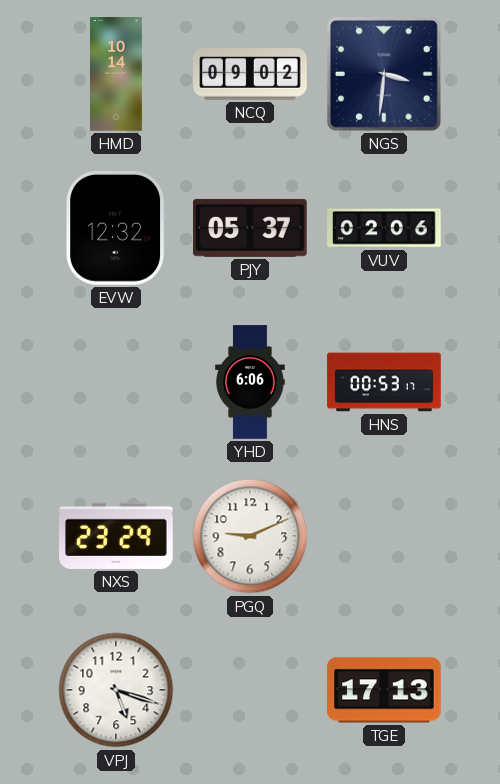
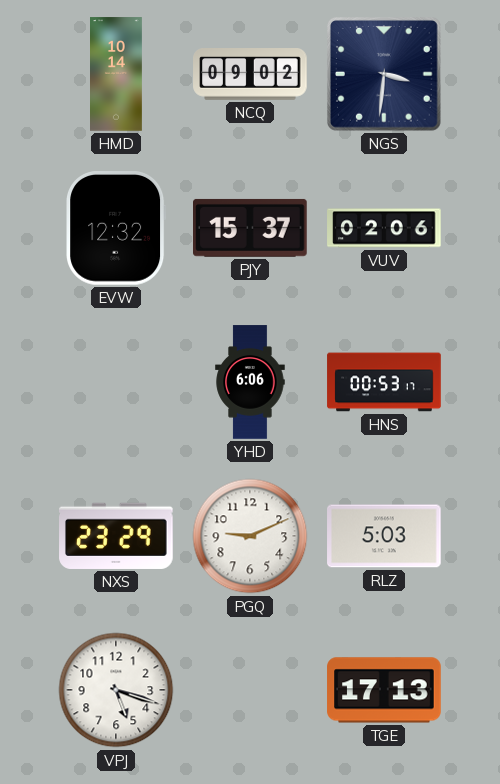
PJY: 05:37 -> 15:37
RLZ: none -> 5:03
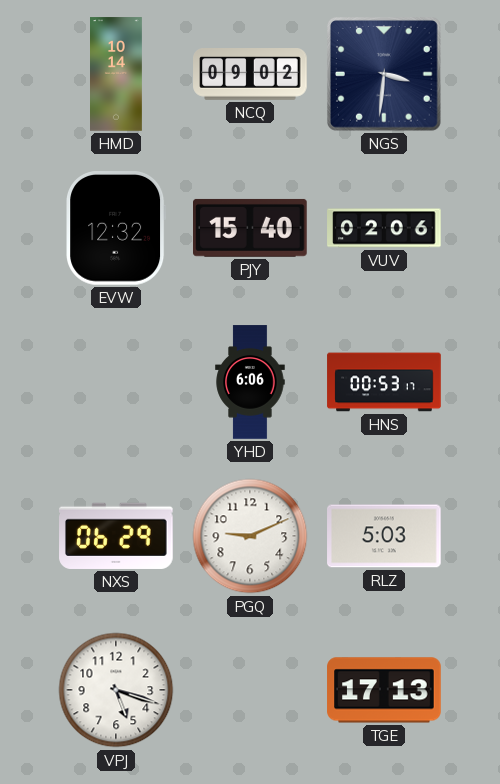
PJY: 15:37 -> 15:40
NXS: 23:29 -> 06:29
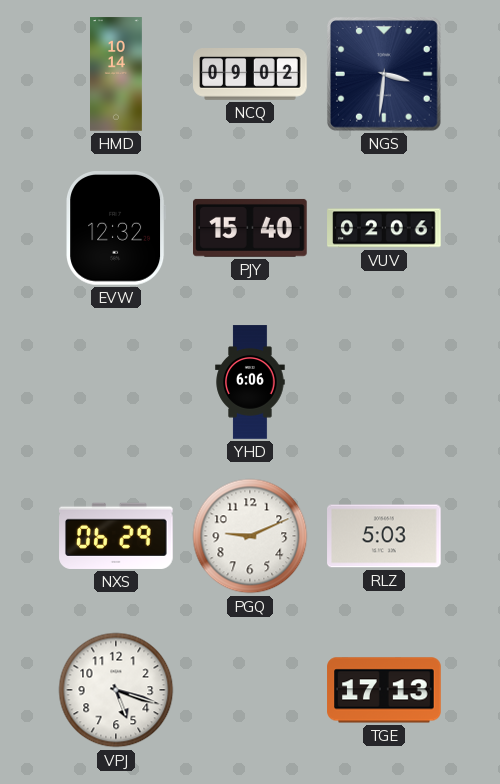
HNS: 00:53 -> none
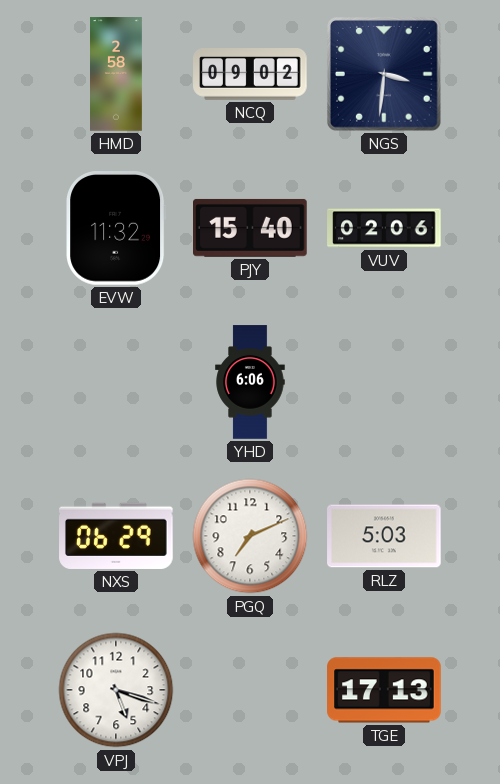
HMD: 10:14 -> 2:58
EVW: 12:32 -> 11:32
PGQ: 9:11 -> 7:11
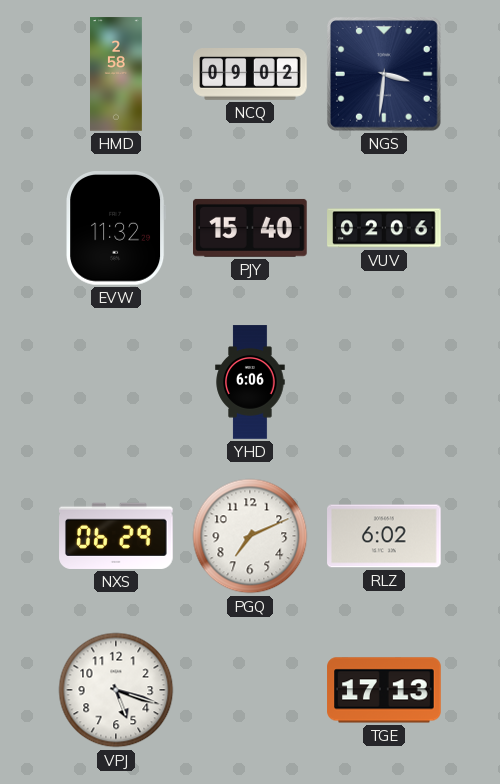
RLZ: 5:03 -> 6:02
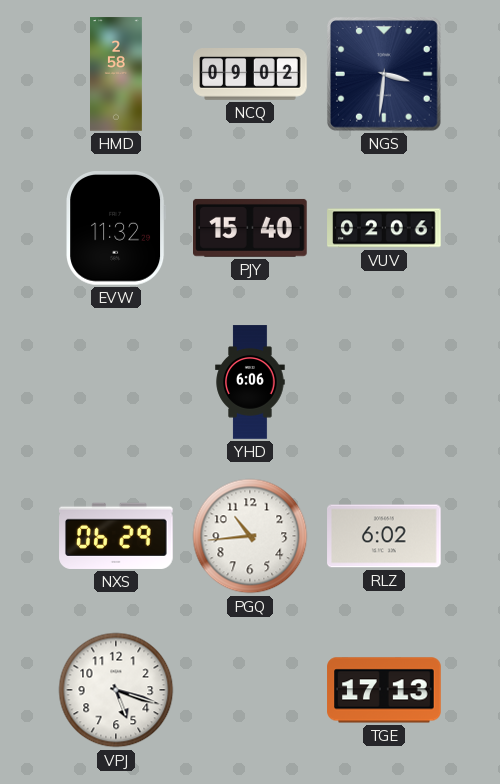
PGQ: 7:11 -> 10:44
